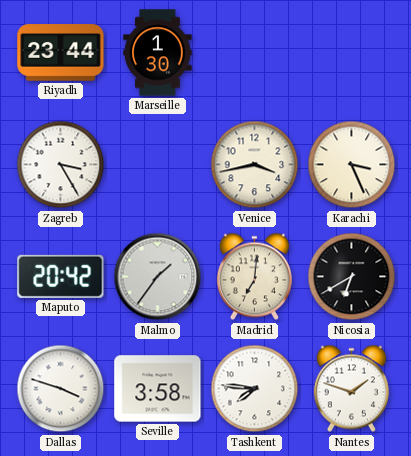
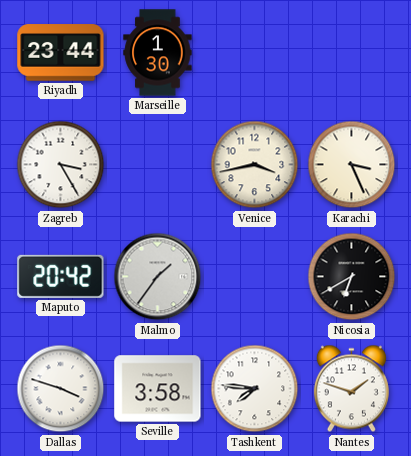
Madrid: 7:01 -> none
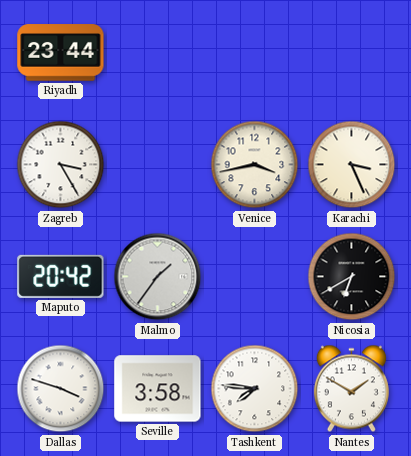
Marseille: 1:30 -> none
Nantes: 1:48 -> 1:50
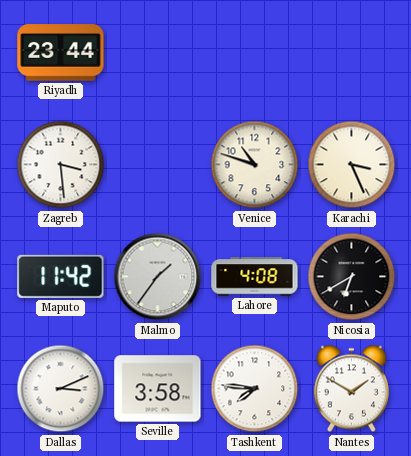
Zagreb: 3:25 -> 3:29
Venice: 3:43 -> 10:48
Maputo: 20:42 -> 11:42
Lahore: none -> 4:08
Dallas: 3:48 -> 3:11
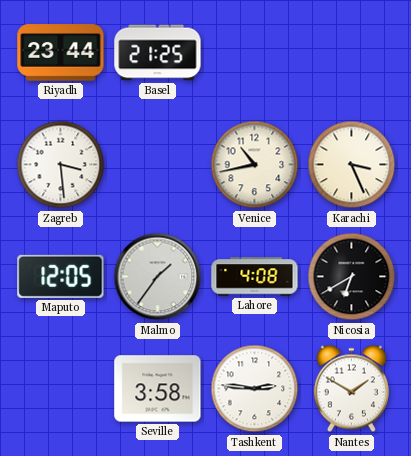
Basel: none -> 21:25
Venice: 10:48 -> 10:43
Maputo: 11:42 -> 12:05
Dallas: 3:11 -> none
Tashkent: 7:46 -> 2:46
